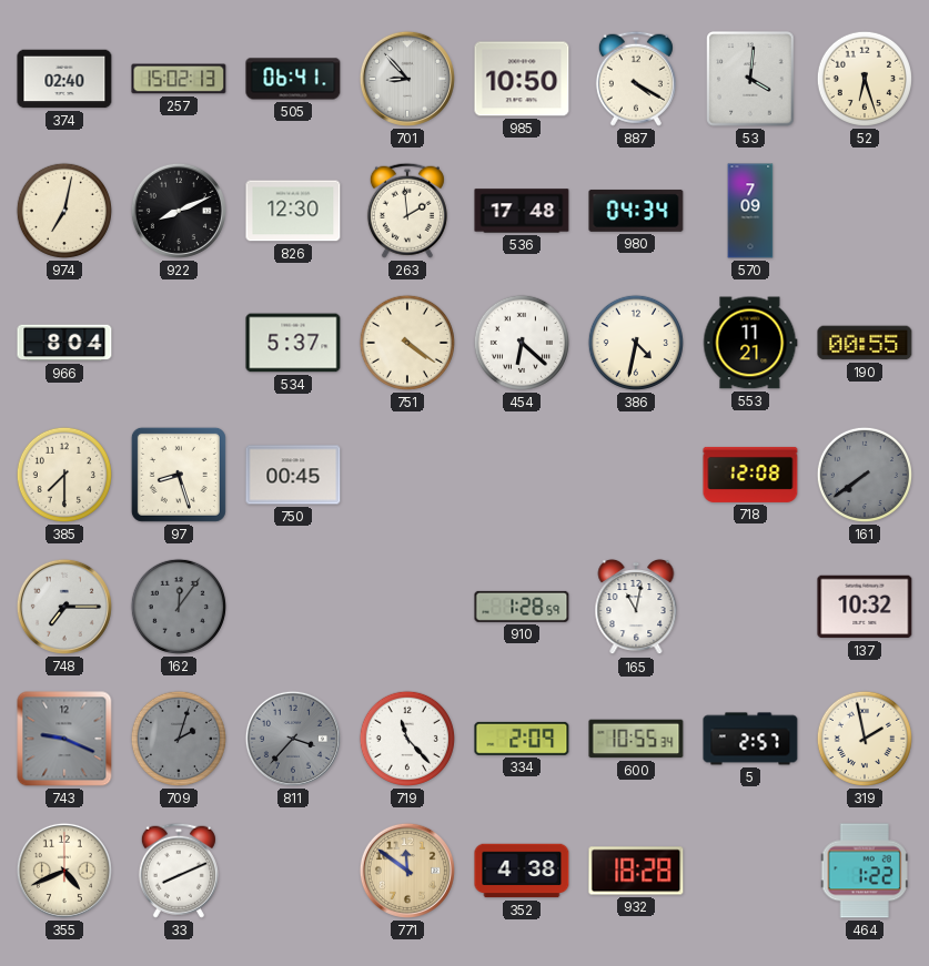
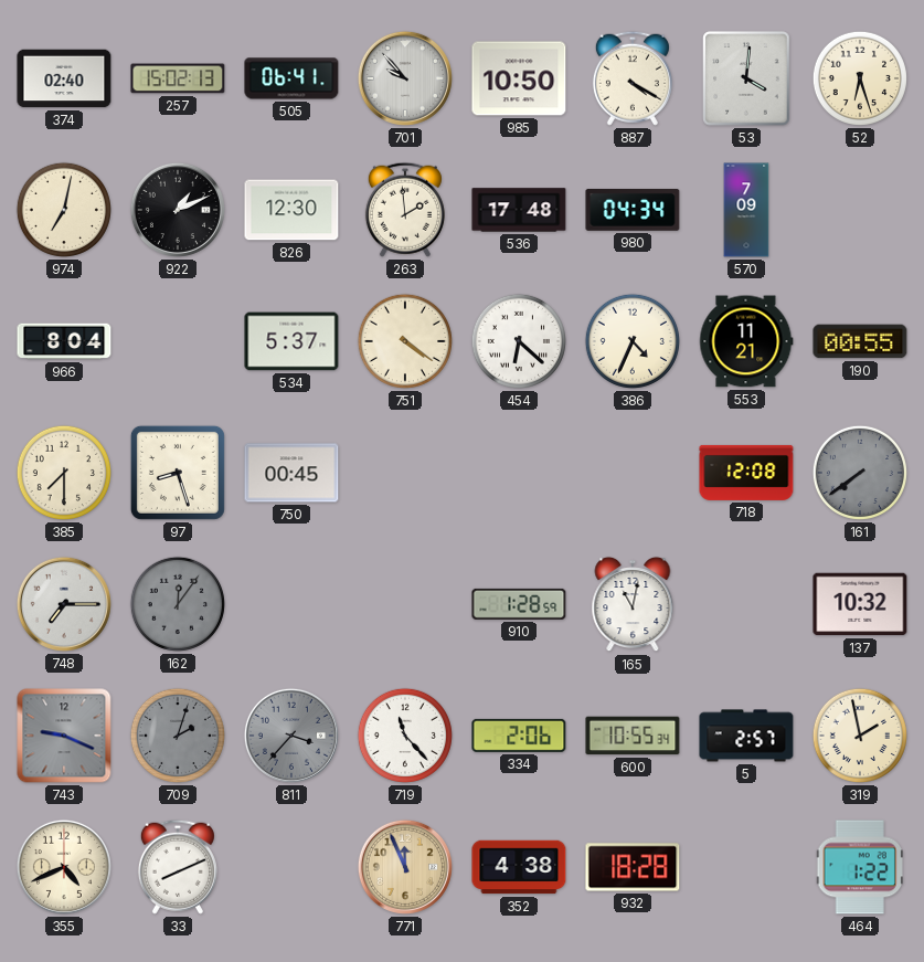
701: 8:53 -> 9:53
922: 8:11 -> 1:11
386: 4:32 -> 4:34
334: 2:09 -> 2:06
771: 11:51 -> 11:56
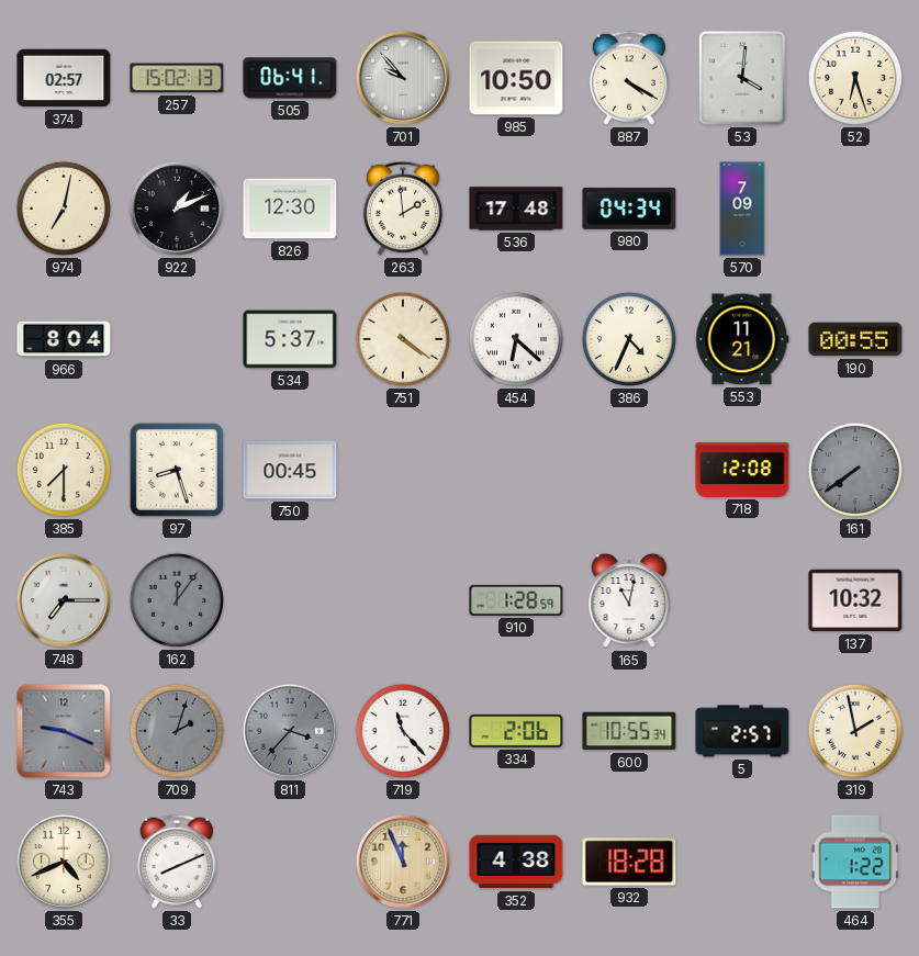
374: 02:40 -> 02:57
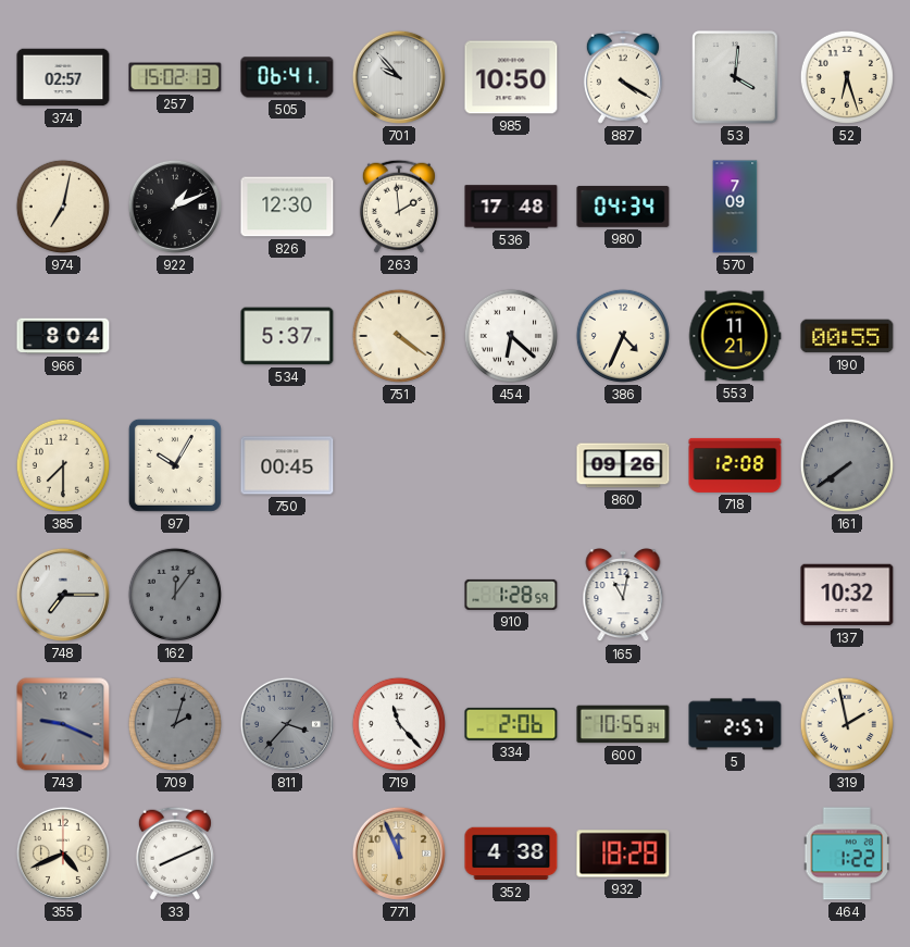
97: 8:27 -> 10:05
860: none -> 09:26
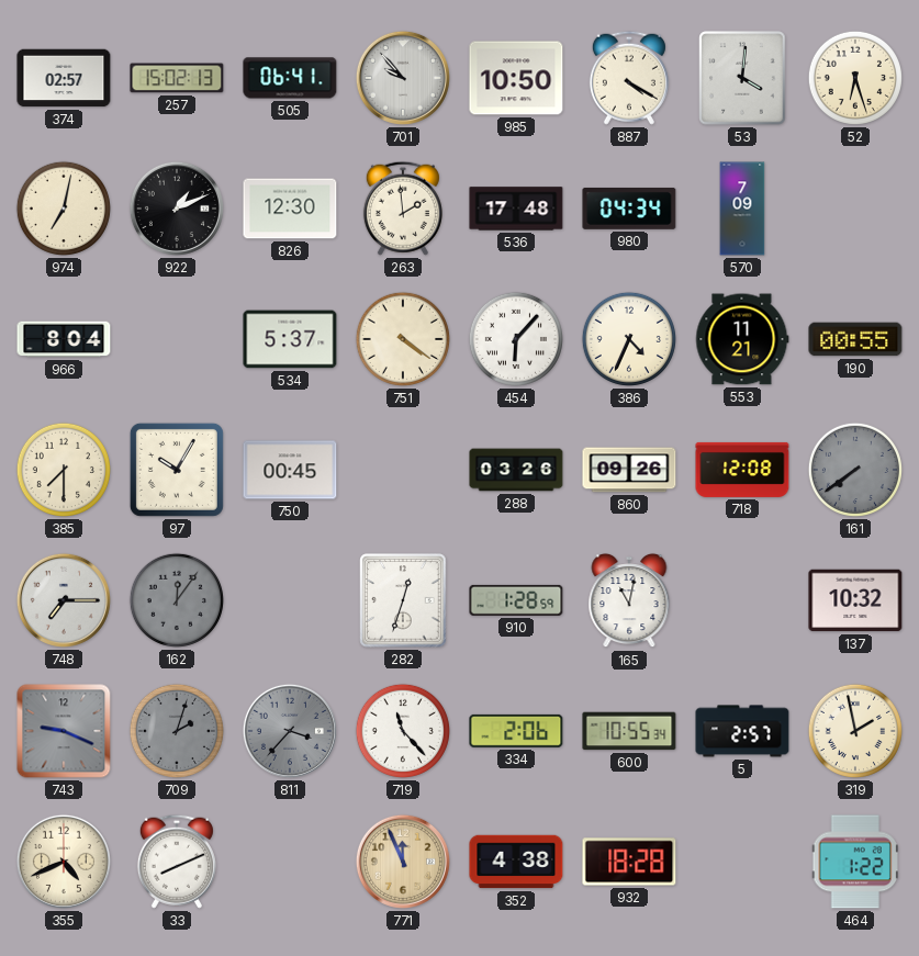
454: 6:22 -> 6:07
288: none -> 03:26
282: none -> 12:33
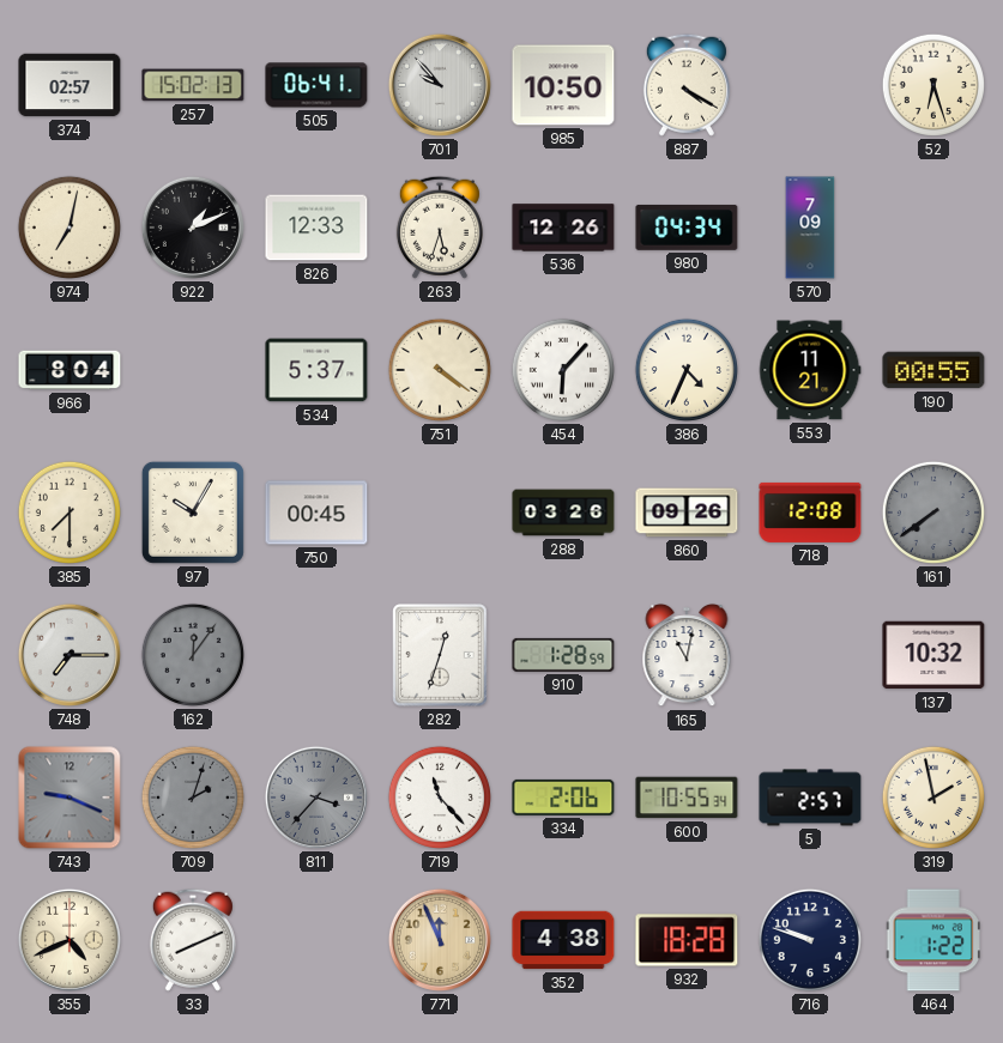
53: 4:01 -> none
826: 12:30 -> 12:33
263: 1:59 -> 5:33
536: 17:48 -> 12:26
716: none -> 9:48
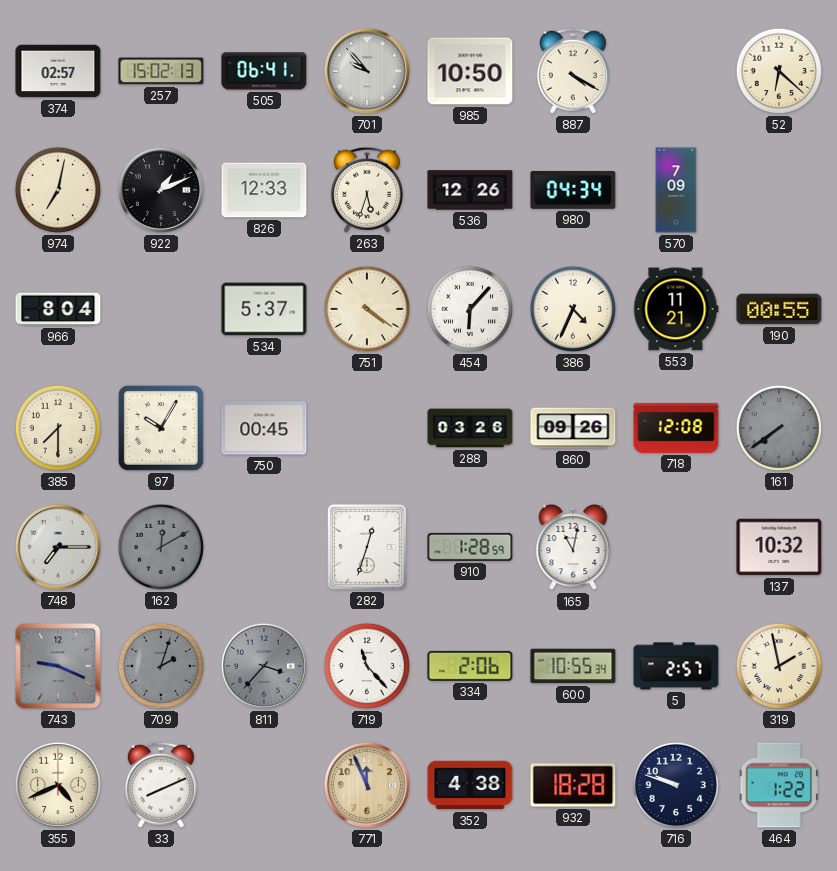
52: 6:27 -> 6:22
162: 12:06 -> 12:10
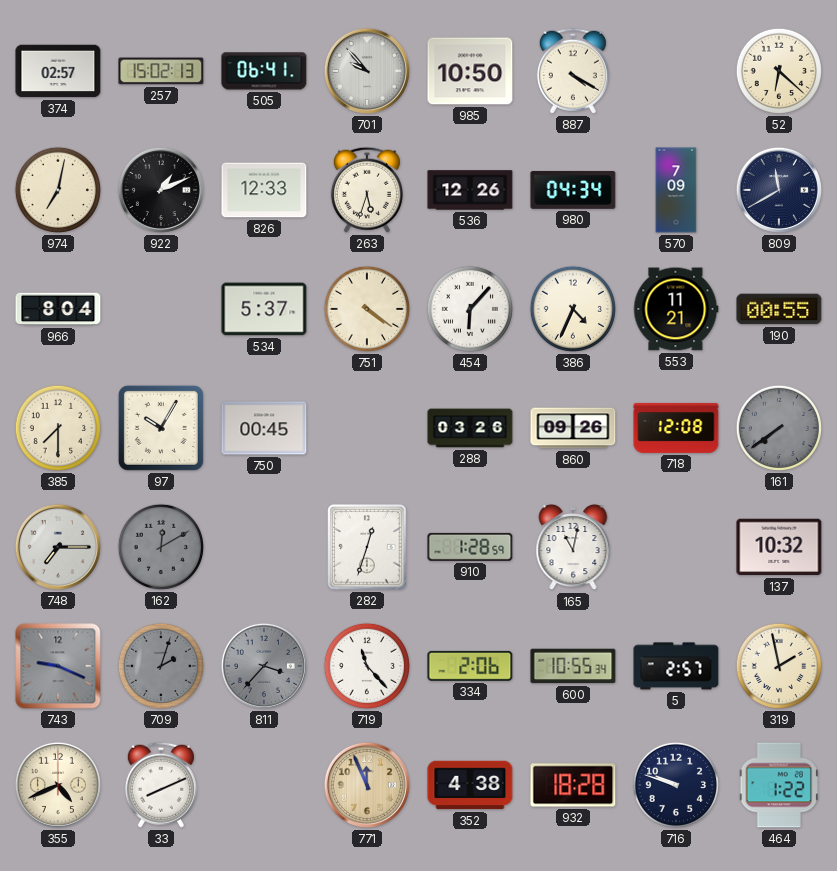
809: none -> 11:40
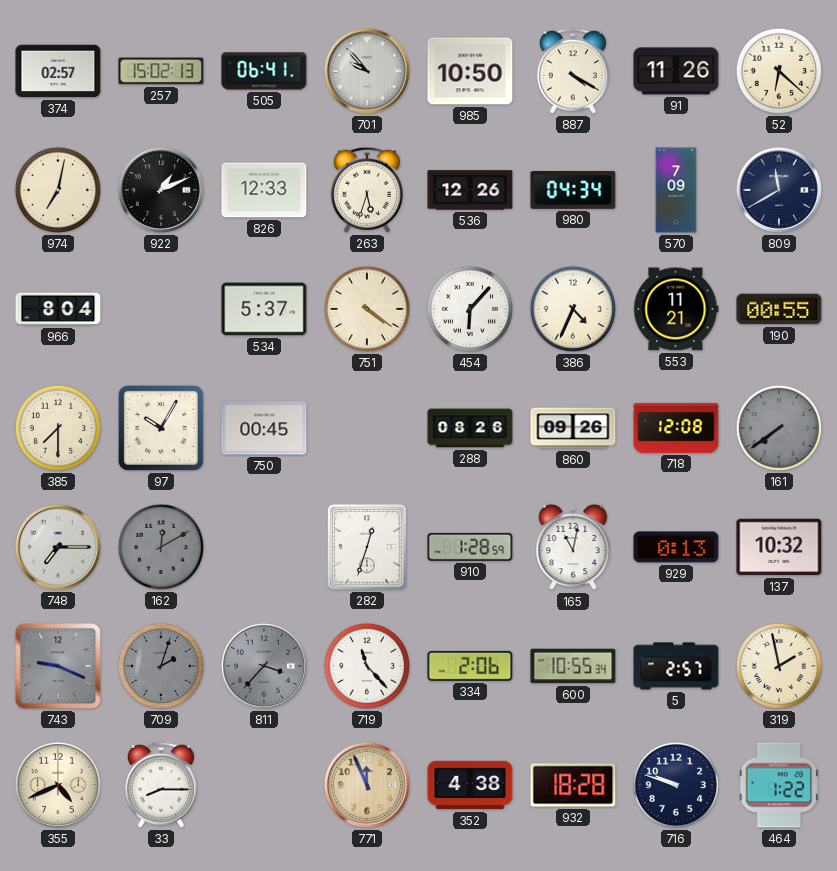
91: none -> 11:26
288: 03:26 -> 08:26
929: none -> 0:13
33: 8:11 -> 8:15
